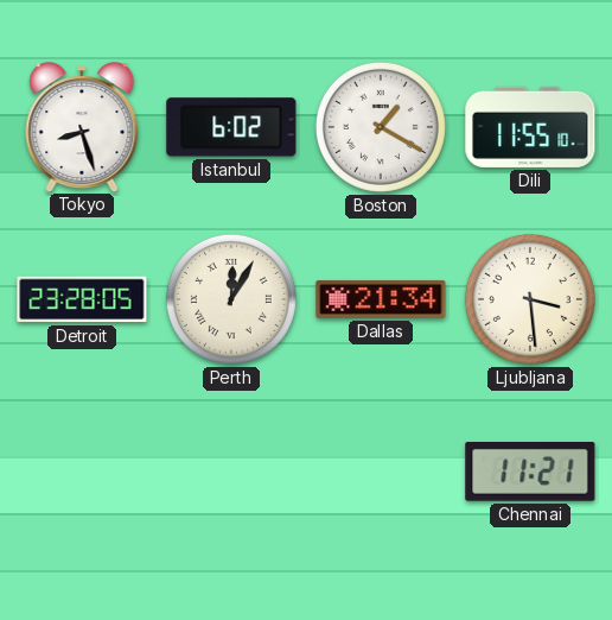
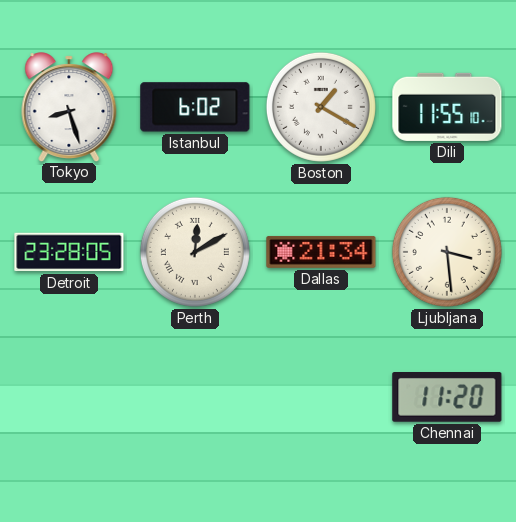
Perth: 12:05 -> 12:10
Chennai: 11:21 -> 11:20
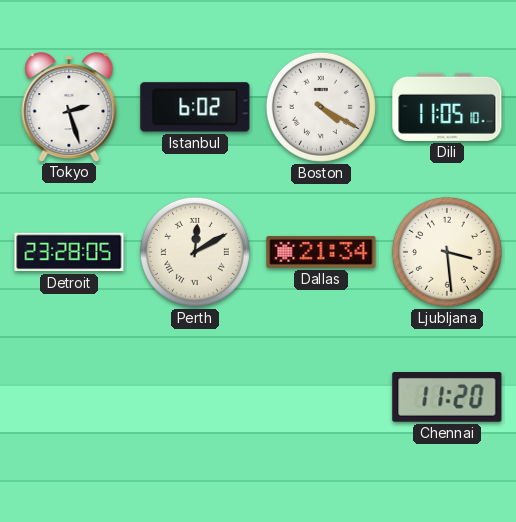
Tokyo: 8:27 -> 2:27
Boston: 1:20 -> 4:20
Dili: 11:55 -> 11:05
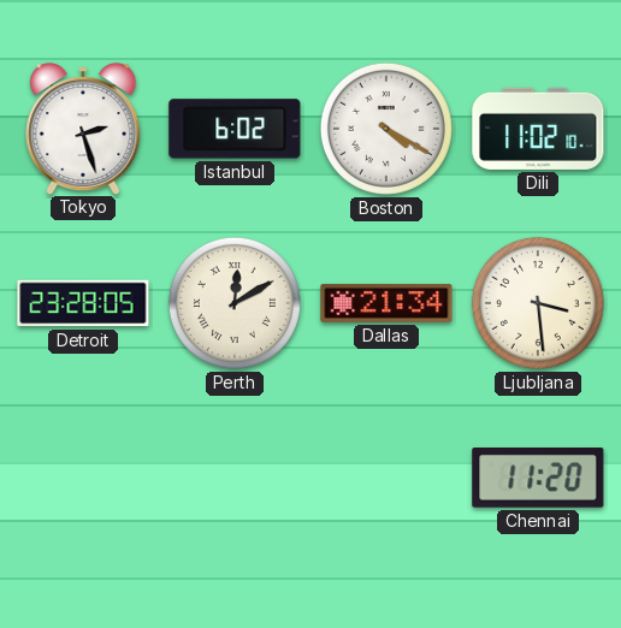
Dili: 11:05 -> 11:02
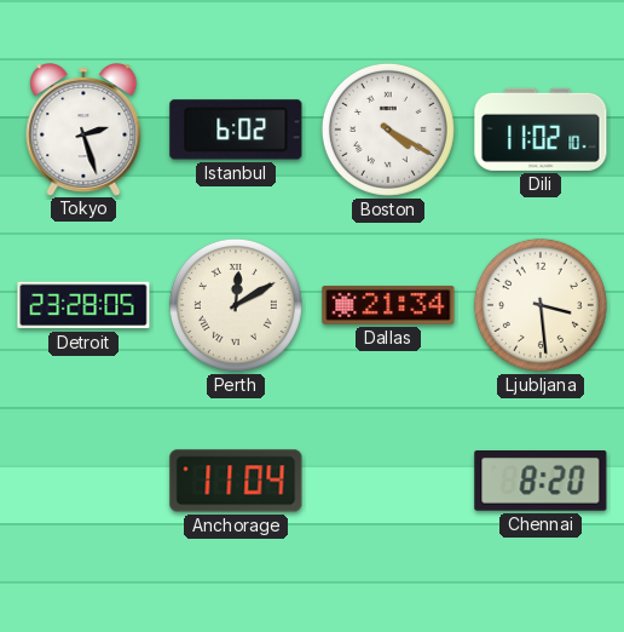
Anchorage: none -> 11:04
Chennai: 11:20 -> 8:20
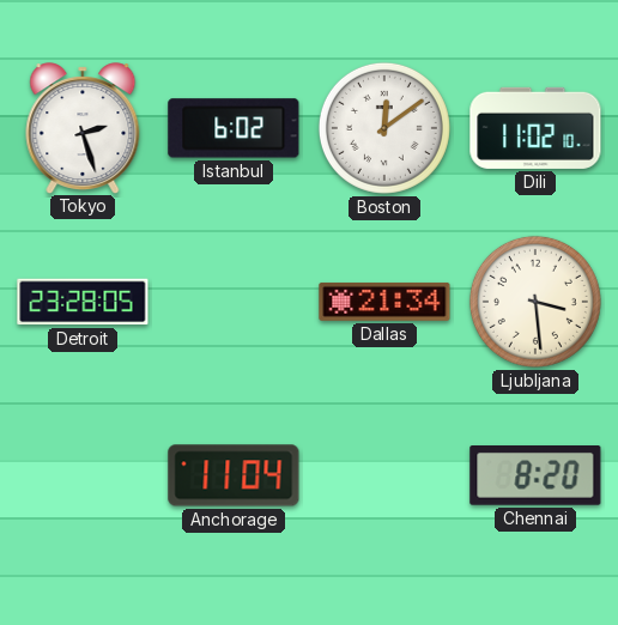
Boston: 4:20 -> 12:09
Perth: 12:10 -> none
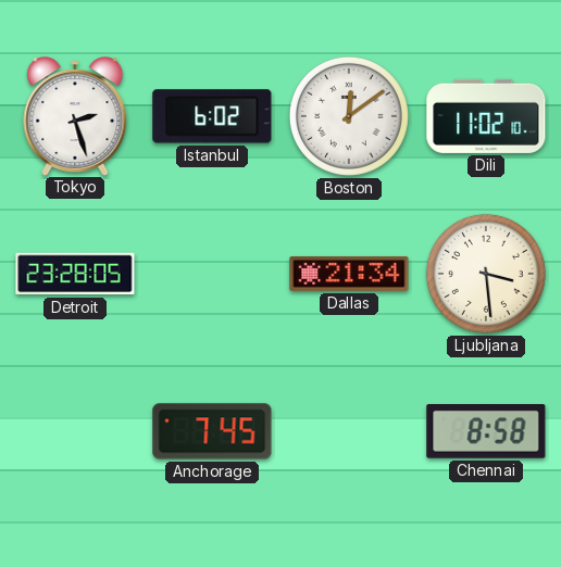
Anchorage: 11:04 -> 7:45
Chennai: 8:20 -> 8:58
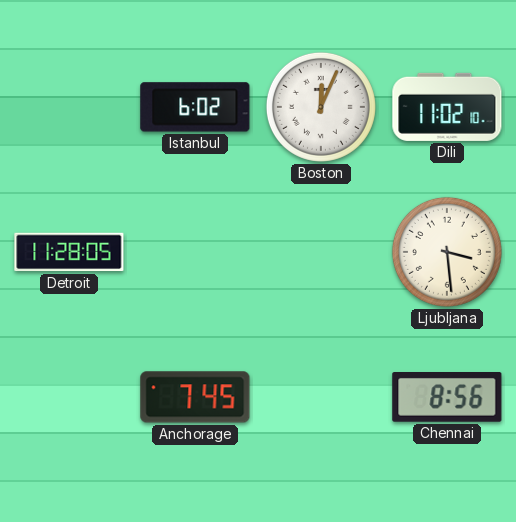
Tokyo: 2:27 -> none
Boston: 12:09 -> 12:04
Detroit: 23:28 -> 11:28
Dallas: 21:34 -> none
Chennai: 8:58 -> 8:56
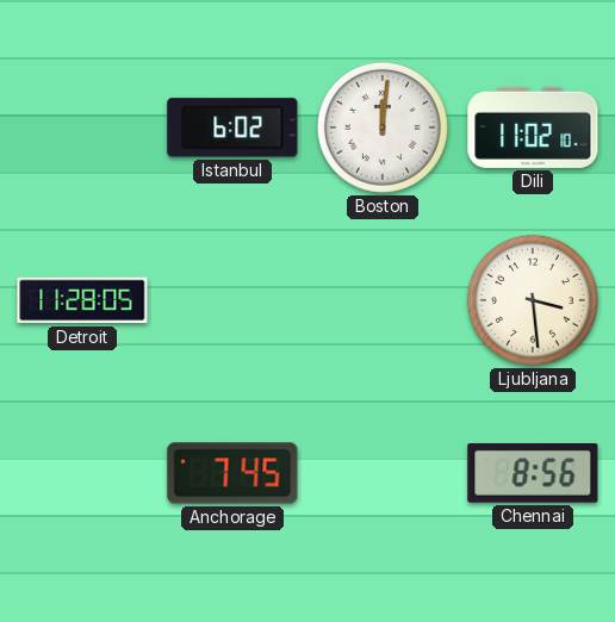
Boston: 12:04 -> 12:01
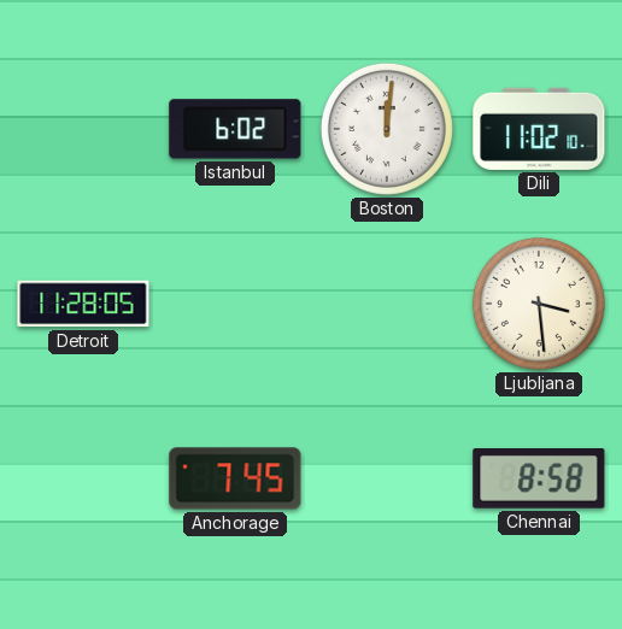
Chennai: 8:56 -> 8:58
